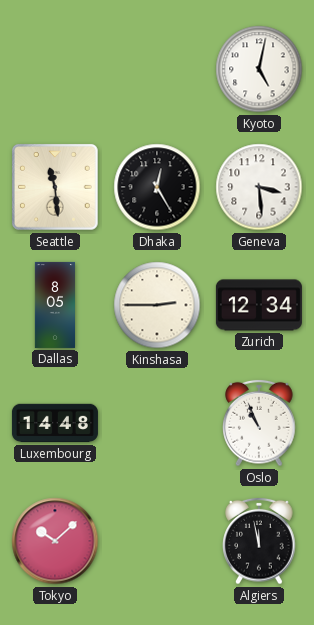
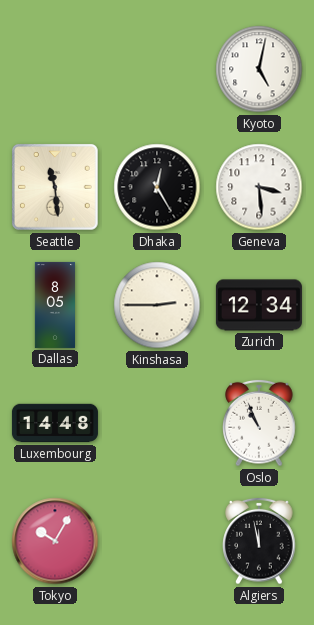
Tokyo: 10:08 -> 10:05
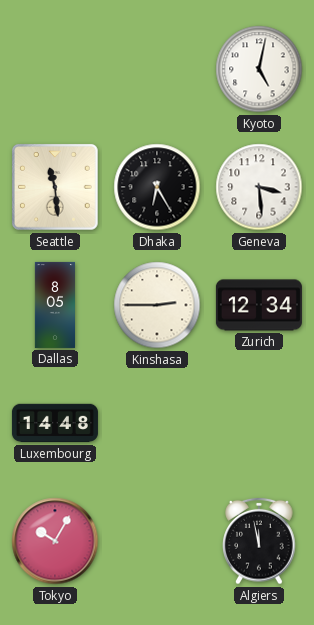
Dhaka: 12:25 -> 6:25
Oslo: 10:56 -> none
